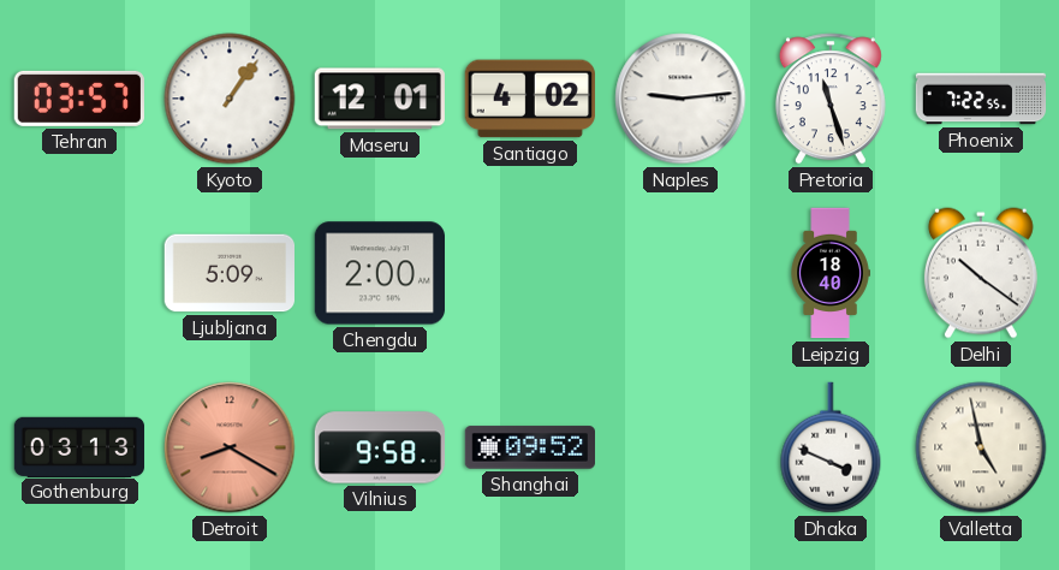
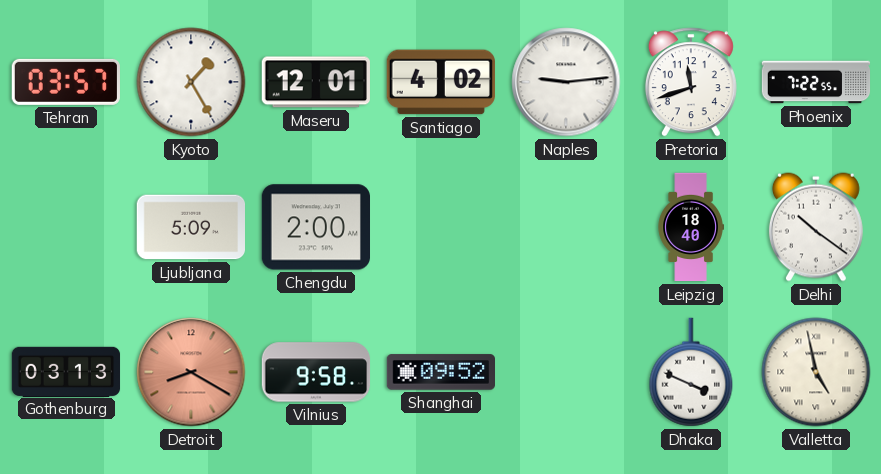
Kyoto: 1:06 -> 1:25
Pretoria: 11:27 -> 11:42
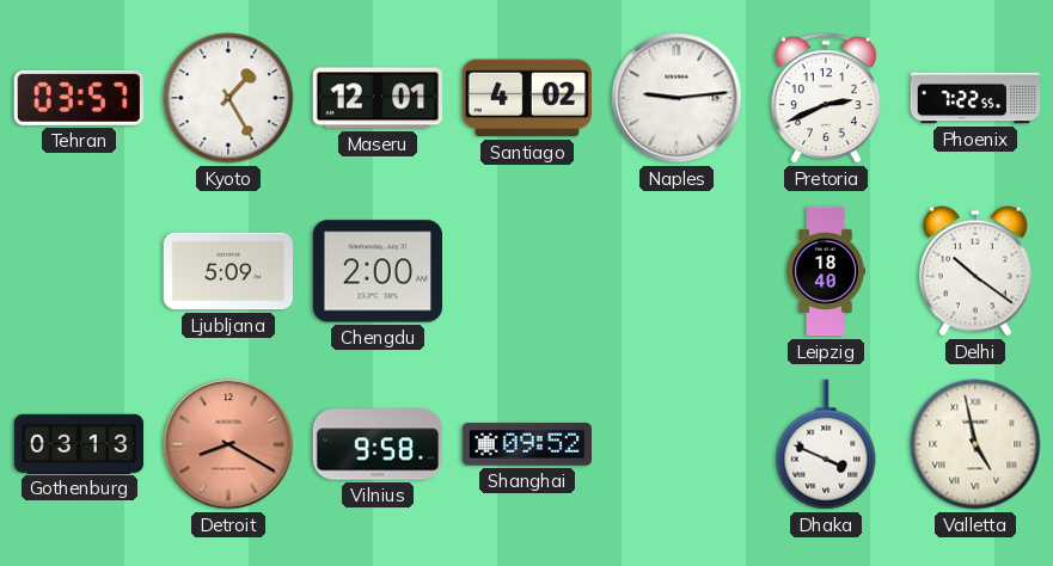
Pretoria: 11:42 -> 2:41
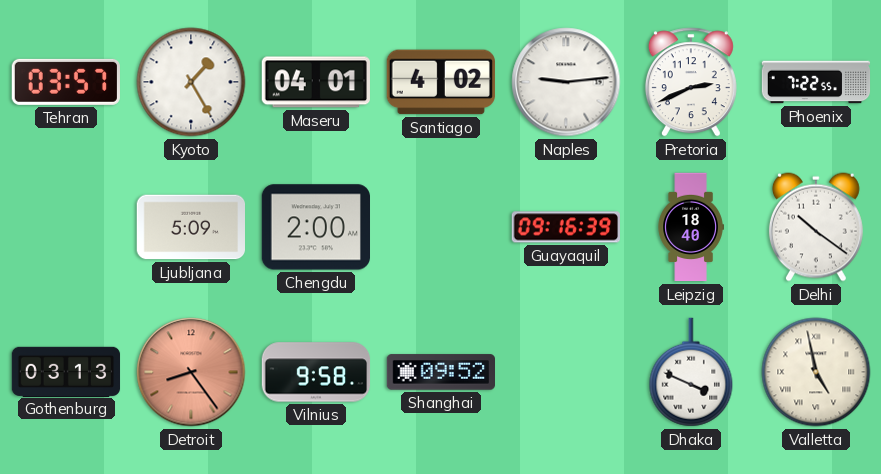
Maseru: 12:01 -> 04:01
Guayaquil: none -> 09:16
Detroit: 8:20 -> 8:24
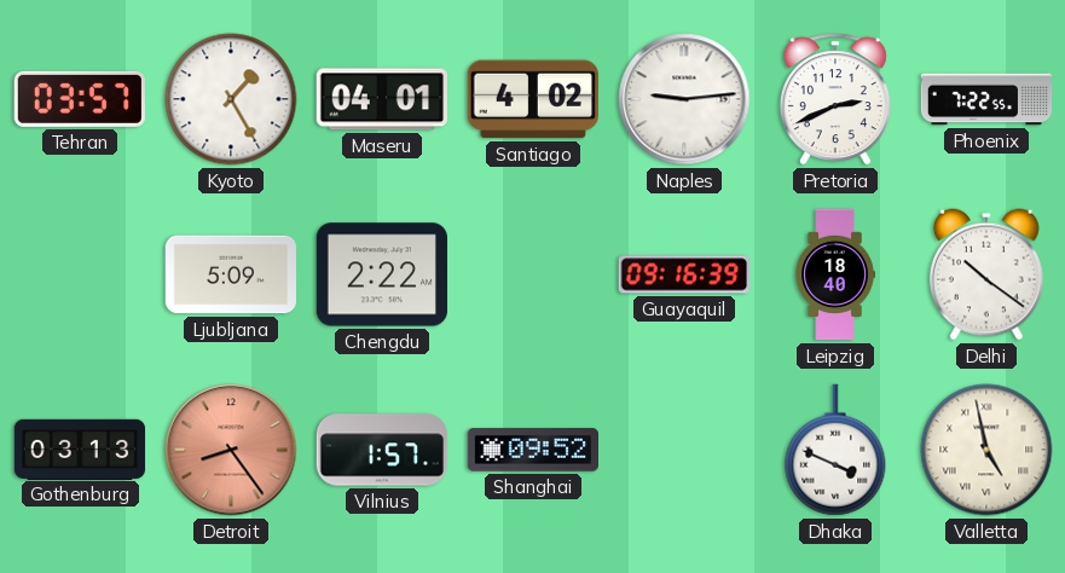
Chengdu: 2:00 -> 2:22
Vilnius: 9:58 -> 1:57
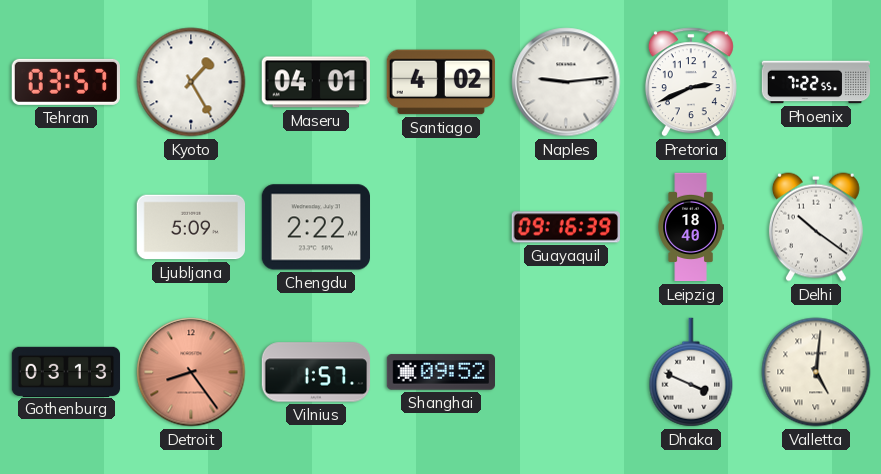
Valletta: 4:58 -> 5:01
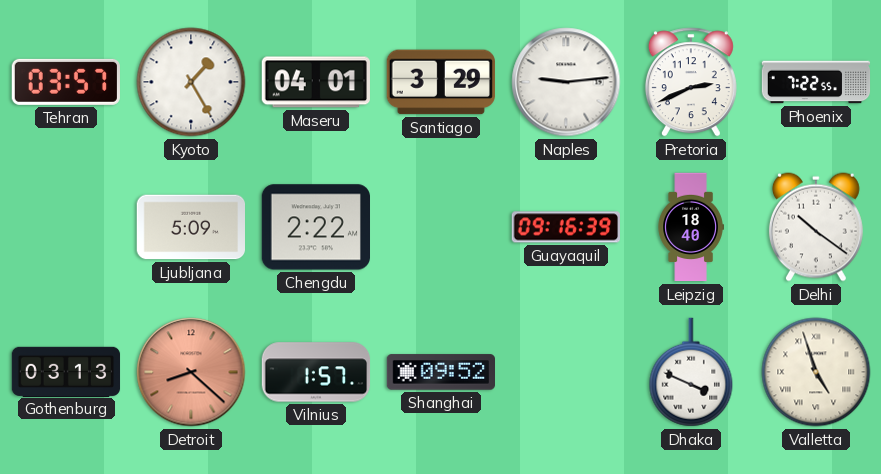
Santiago: 4:02 -> 3:29
Detroit: 8:24 -> 8:22
Valletta: 5:01 -> 4:57
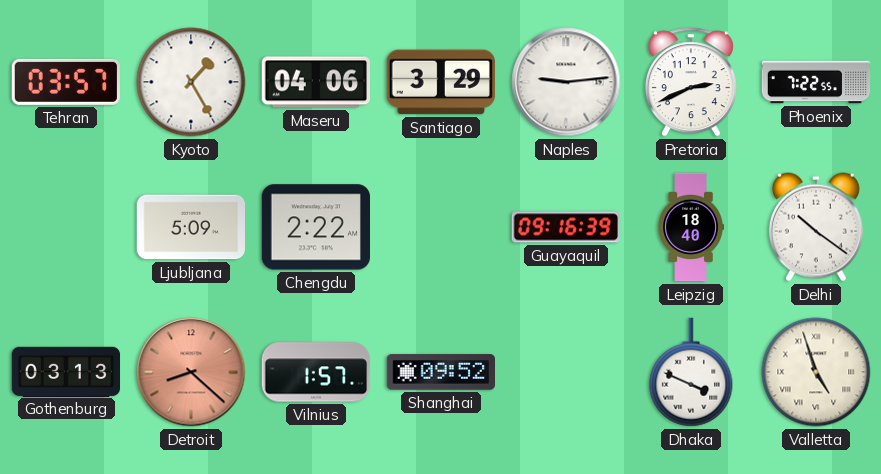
Maseru: 04:01 -> 04:06
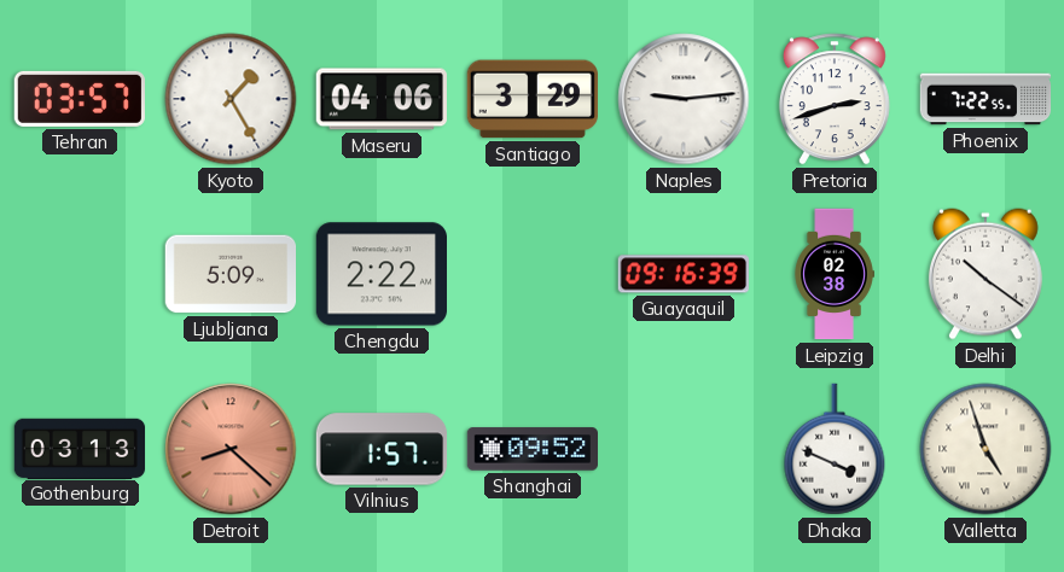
Pretoria: 2:41 -> 2:42
Leipzig: 18:40 -> 02:38
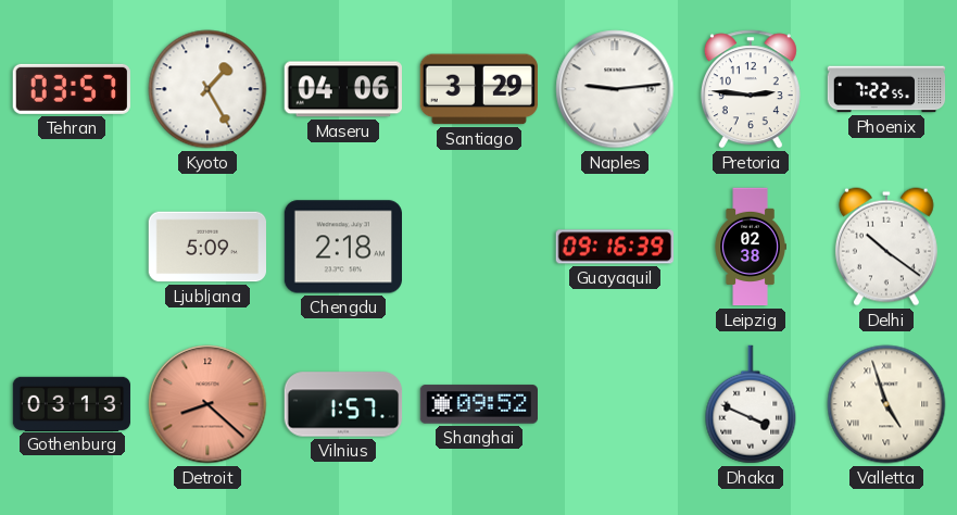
Pretoria: 2:42 -> 2:46
Chengdu: 2:22 -> 2:18
